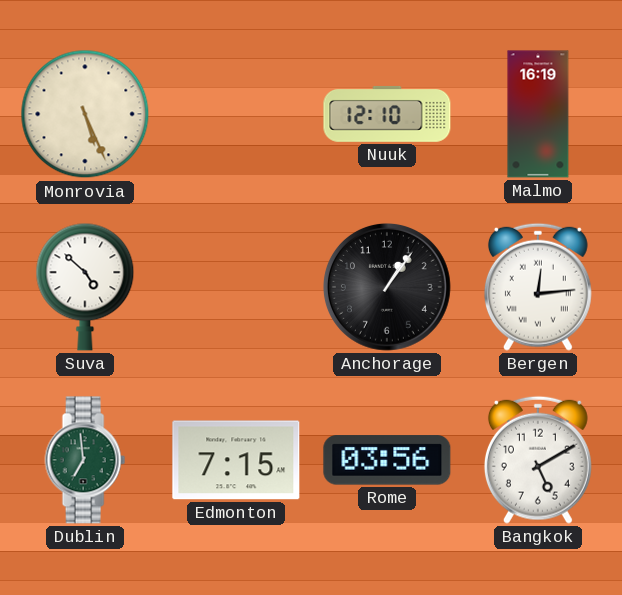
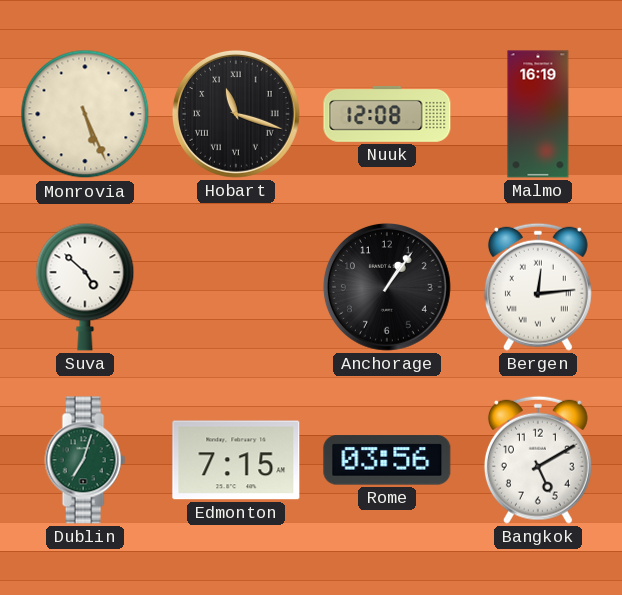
Hobart: none -> 11:18
Nuuk: 12:10 -> 12:08
Dublin: 6:59 -> 7:03
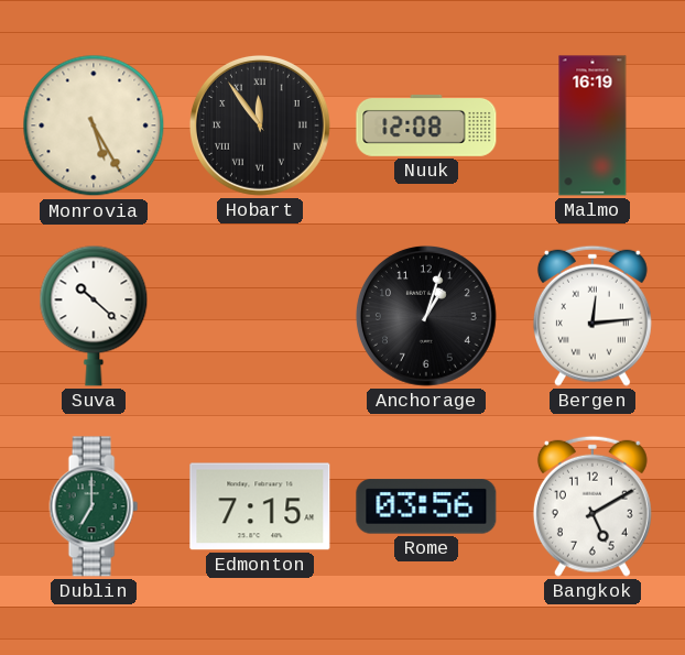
Monrovia: 5:26 -> 5:25
Hobart: 11:18 -> 11:54
Suva: 4:52 -> 10:22
Anchorage: 1:06 -> 1:03
Dublin: 7:03 -> 7:00
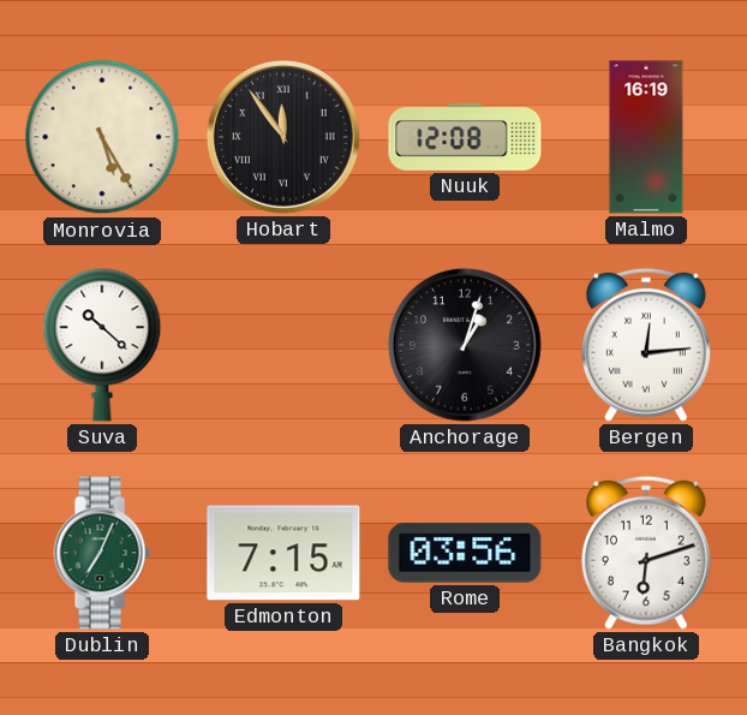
Dublin: 7:00 -> 7:04
Bangkok: 5:10 -> 6:12
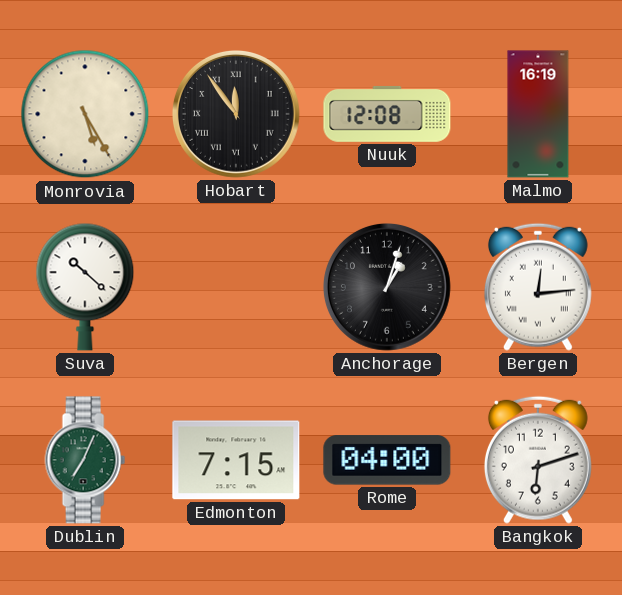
Rome: 03:56 -> 04:00
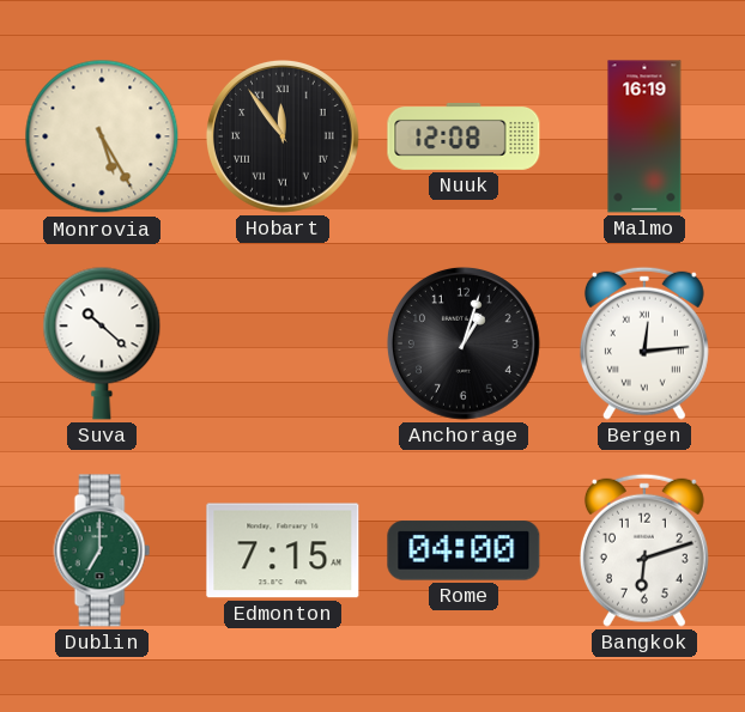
Dublin: 7:04 -> 7:00
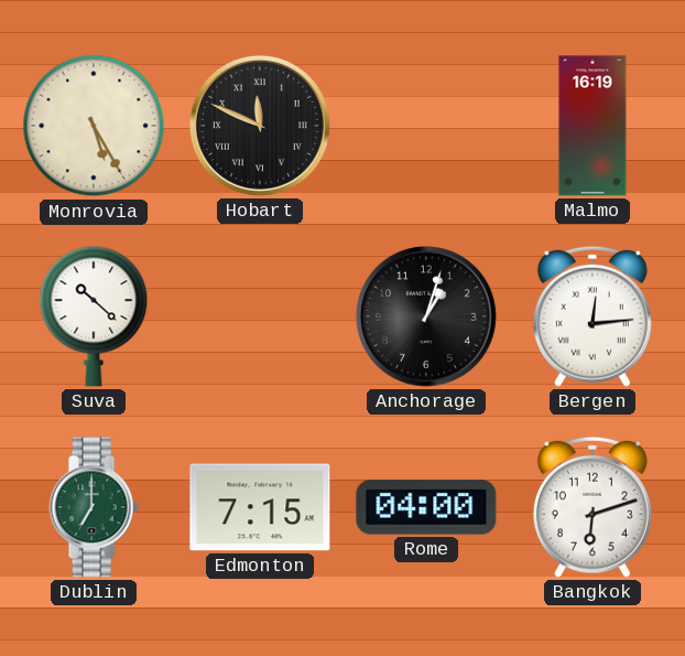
Hobart: 11:54 -> 11:49
Nuuk: 12:08 -> none
